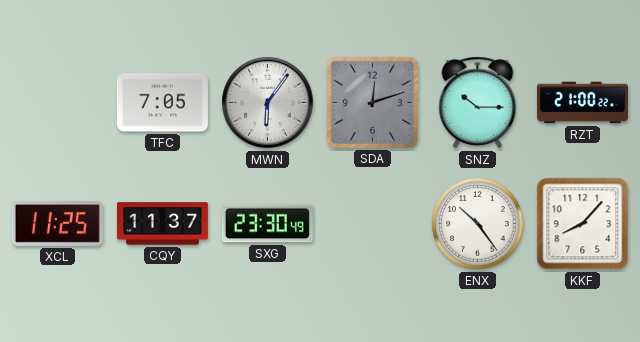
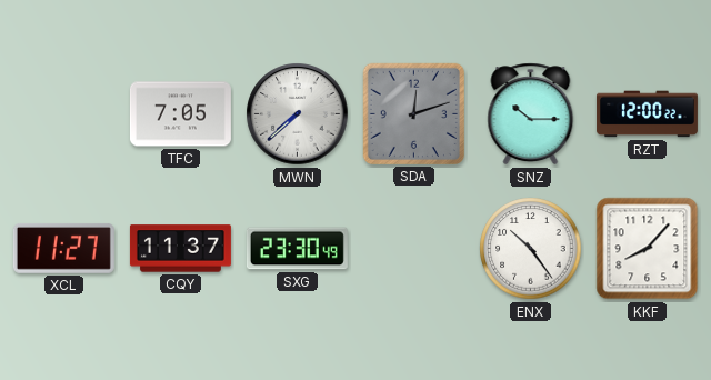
MWN: 6:06 -> 7:38
RZT: 21:00 -> 12:00
XCL: 11:25 -> 11:27
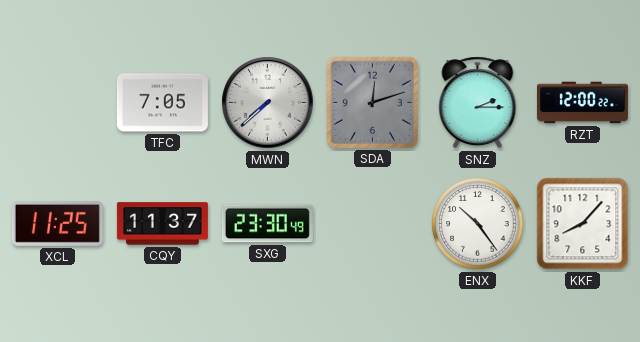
SNZ: 10:15 -> 2:15
XCL: 11:27 -> 11:25
